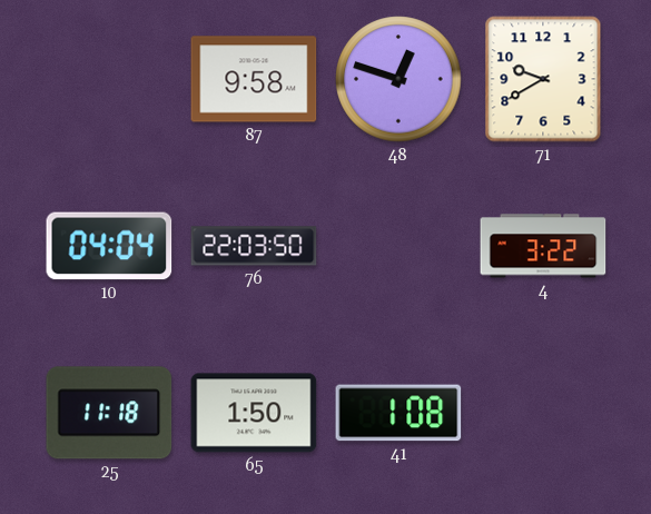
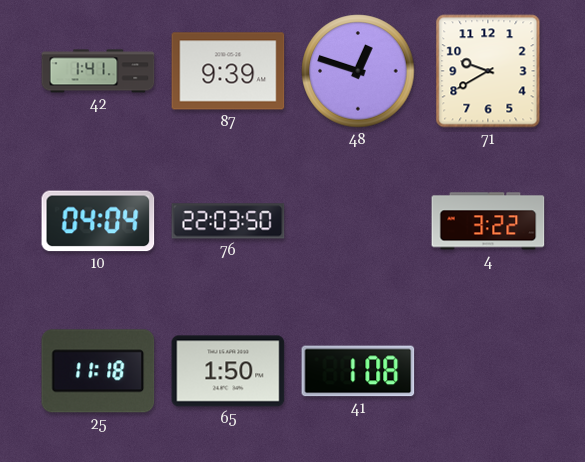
42: none -> 1:41
87: 9:58 -> 9:39
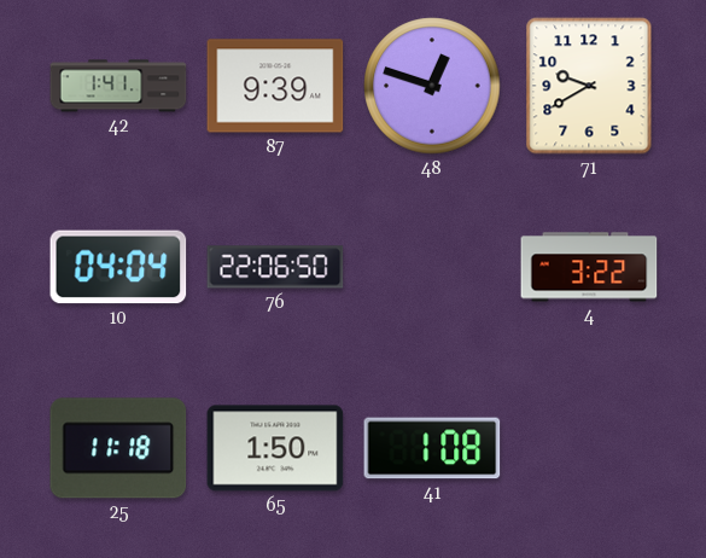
76: 22:03 -> 22:06
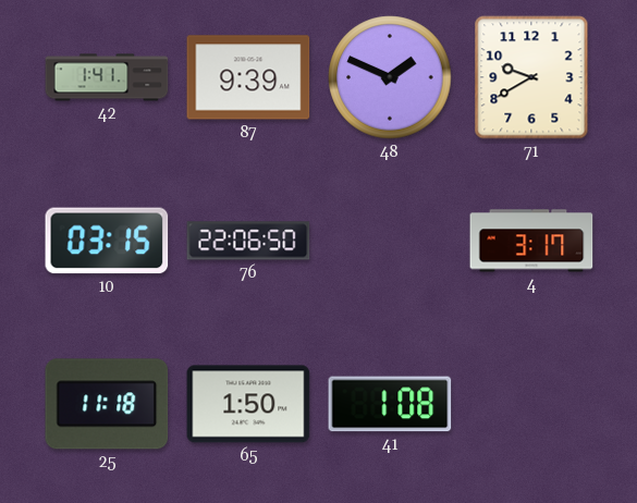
48: 12:48 -> 1:49
10: 04:04 -> 03:15
4: 3:22 -> 3:17
